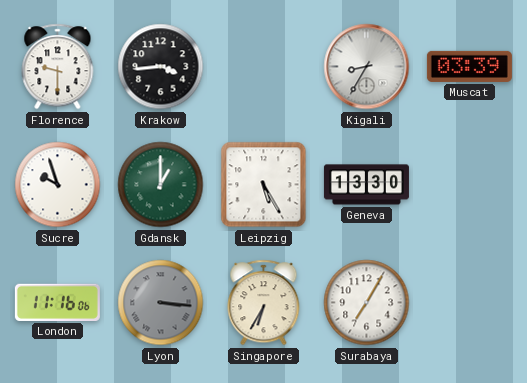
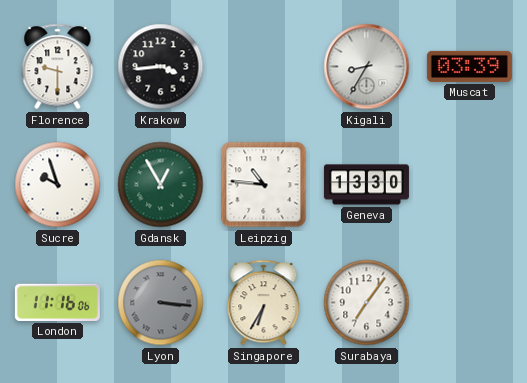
Gdansk: 1:00 -> 12:55
Leipzig: 5:25 -> 10:46
Surabaya: 7:05 -> 7:06
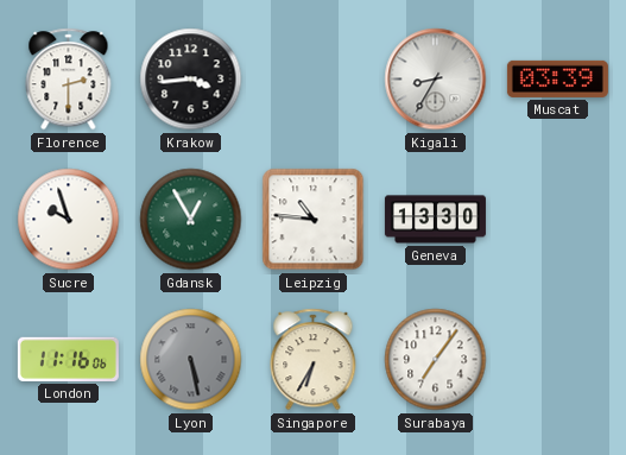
Florence: 9:30 -> 2:30
Lyon: 3:16 -> 5:28
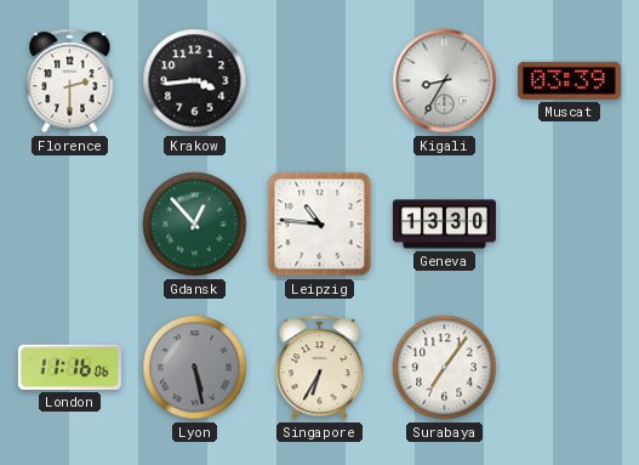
Sucre: 9:57 -> none
Gdansk: 12:55 -> 12:53
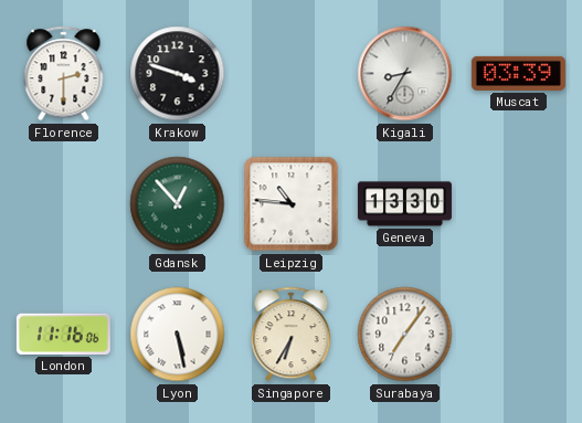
Krakow: 3:44 -> 3:48
Lyon dial: grey -> white
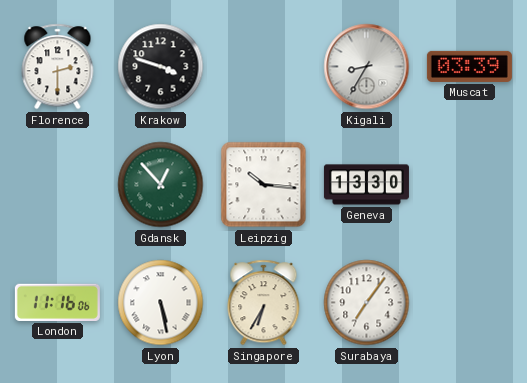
Leipzig: 10:46 -> 10:16
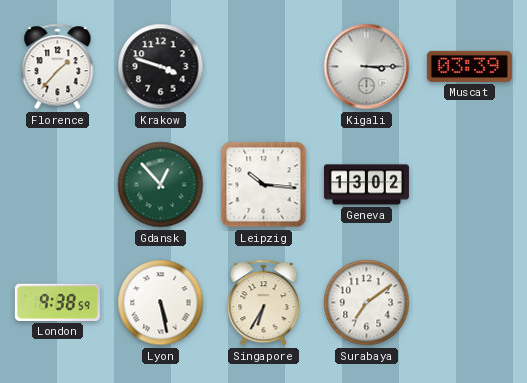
Florence: 2:30 -> 1:37
Kigali: 8:35 -> 3:15
Geneva: 13:30 -> 13:02
London: 11:16 -> 9:38
Surabaya: 7:06 -> 7:09
